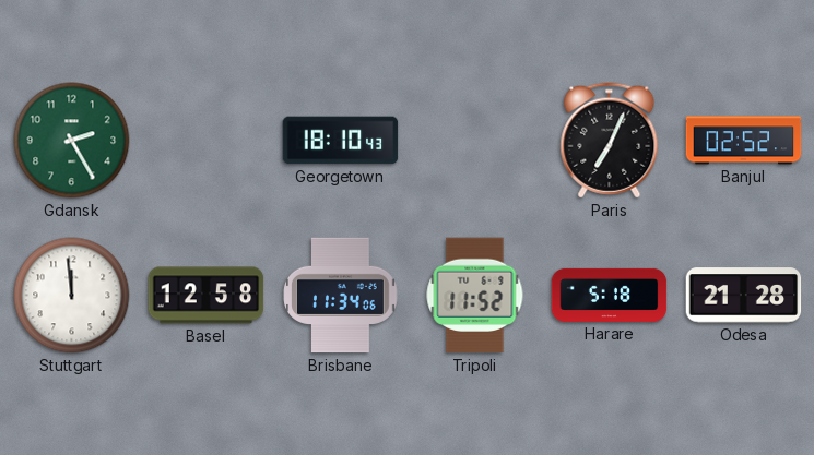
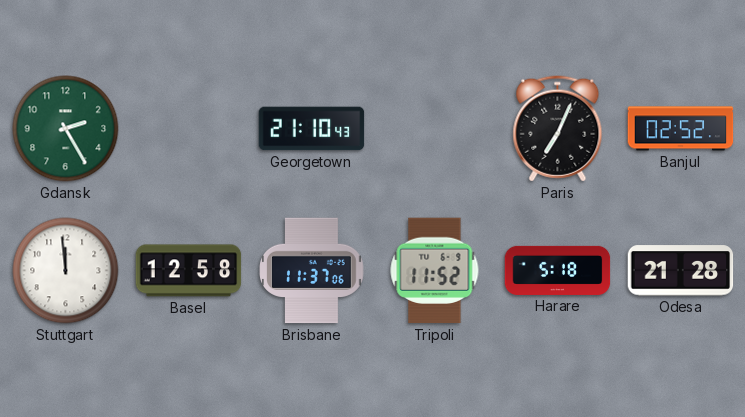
Georgetown: 18:10 -> 21:10
Brisbane: 11:34 -> 11:37
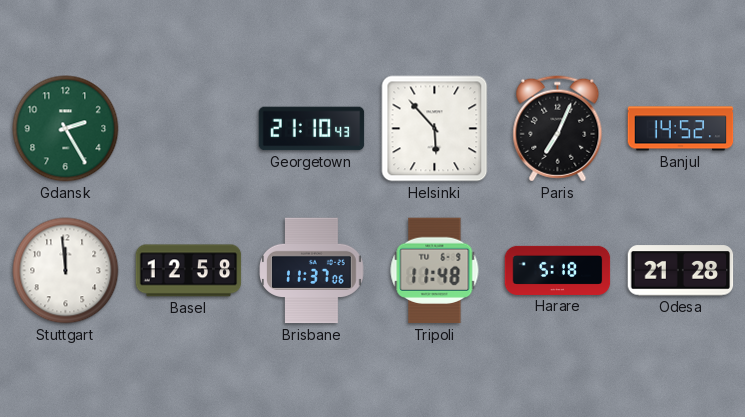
Helsinki: none -> 5:53
Banjul: 02:52 -> 14:52
Tripoli: 11:52 -> 11:48
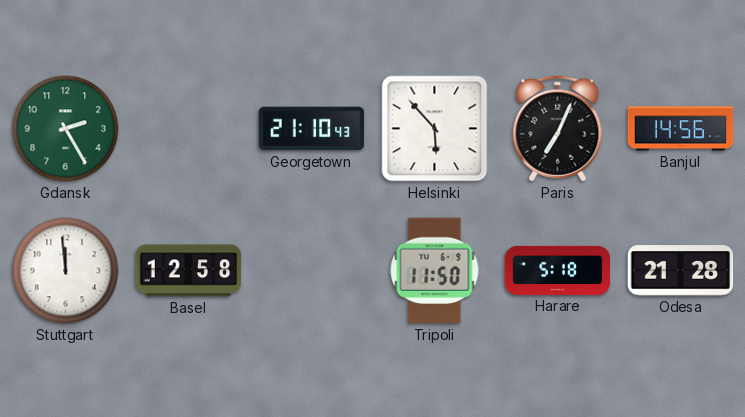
Banjul: 14:52 -> 14:56
Brisbane: 11:37 -> none
Tripoli: 11:48 -> 11:50
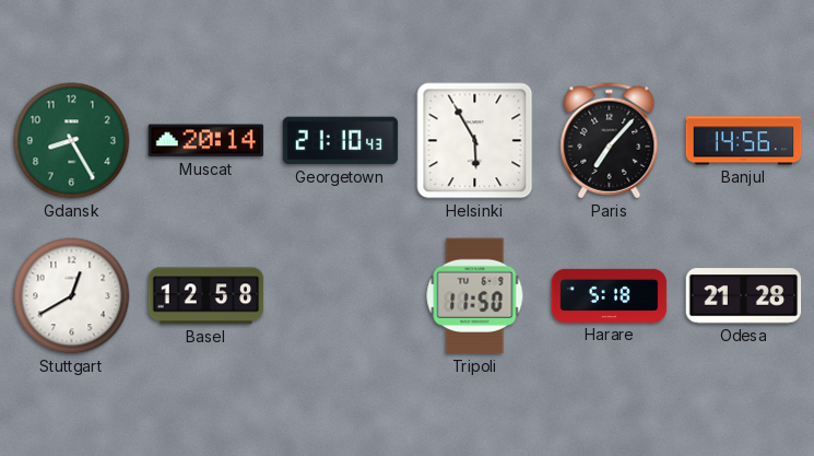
Gdansk: 2:25 -> 8:25
Muscat: none -> 20:14
Helsinki: 5:53 -> 5:55
Paris: 7:04 -> 7:07
Stuttgart: 11:59 -> 12:40
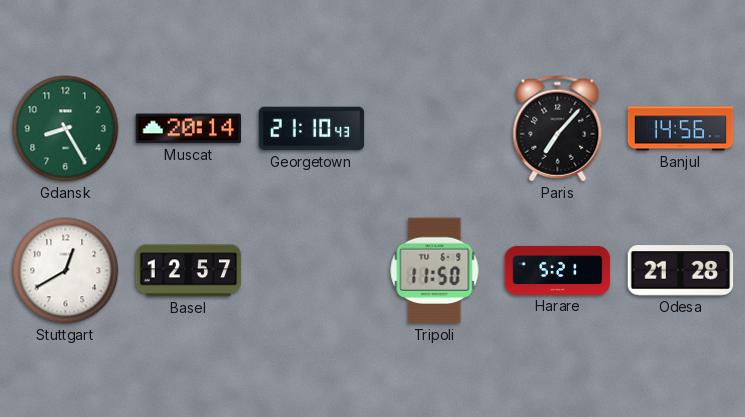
Helsinki: 5:55 -> none
Basel: 12:58 -> 12:57
Harare: 5:18 -> 5:21
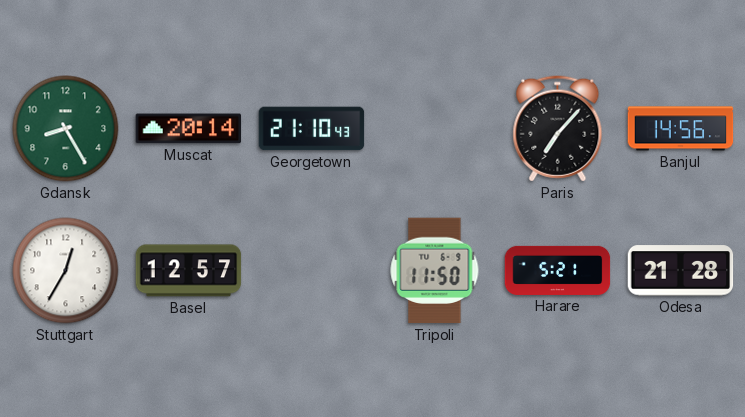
Stuttgart: 12:40 -> 12:35
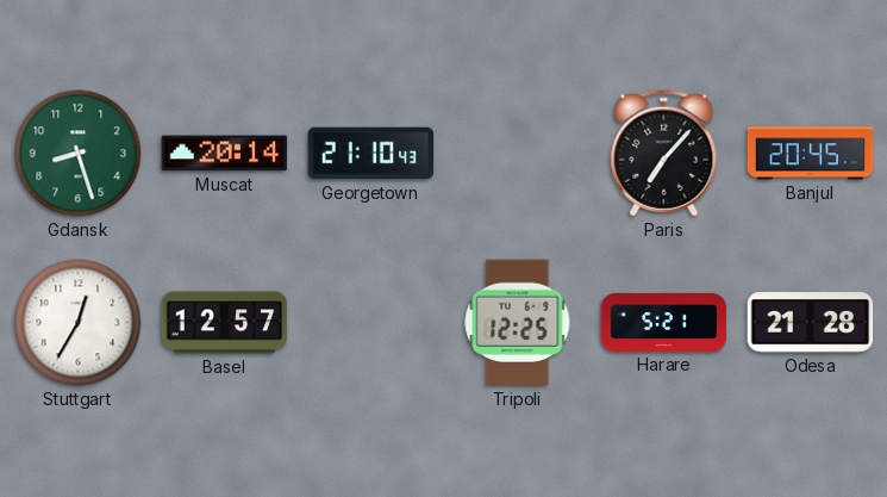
Gdansk: 8:25 -> 8:27
Banjul: 14:56 -> 20:45
Tripoli: 11:50 -> 12:25
